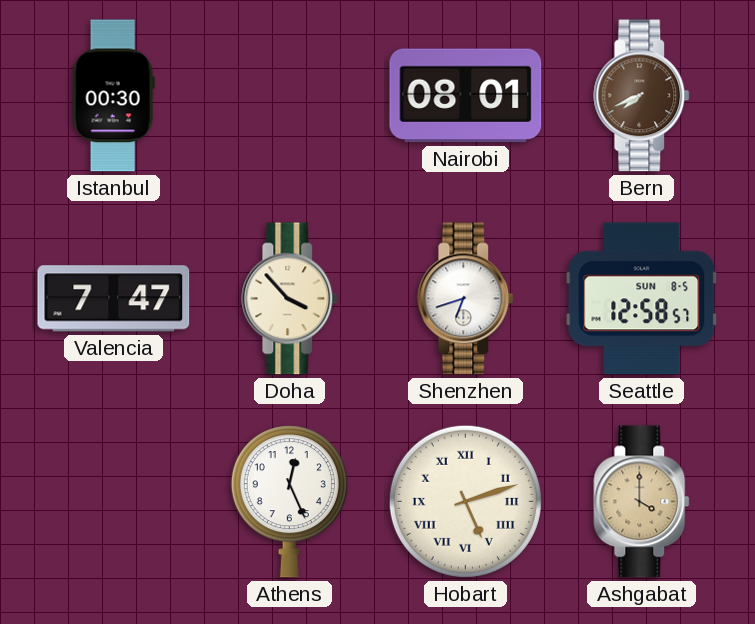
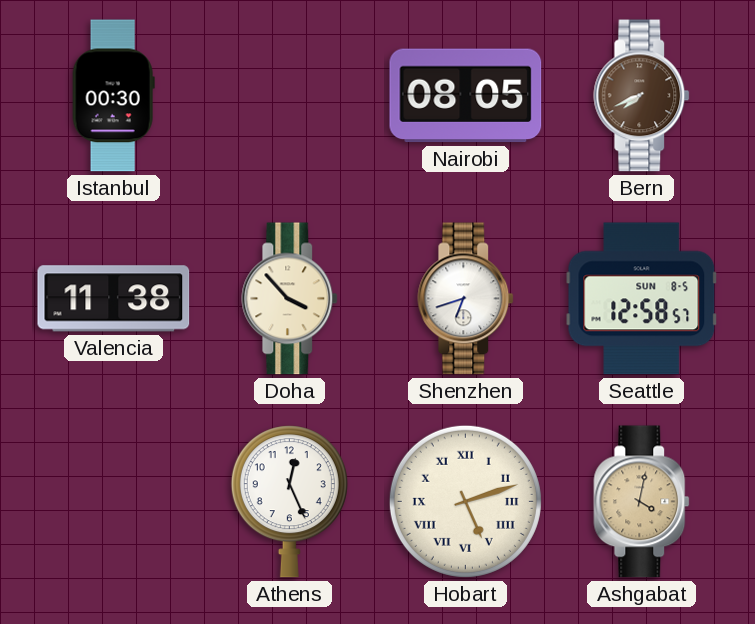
Nairobi: 08:01 -> 08:05
Valencia: 7:47 -> 11:38
Ashgabat: 4:00 -> 4:02
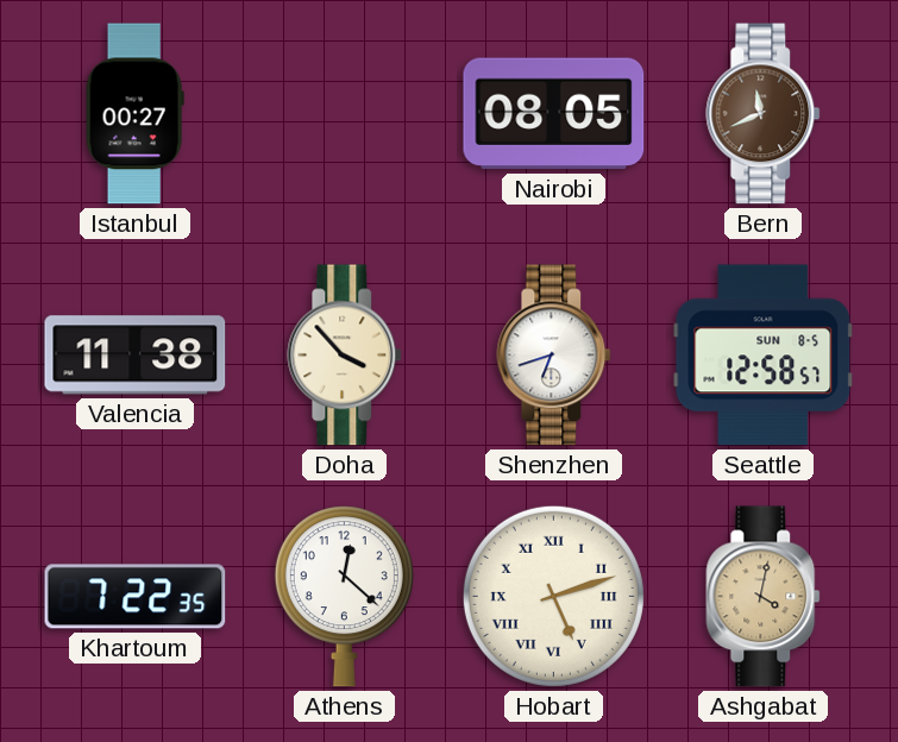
Istanbul: 00:30 -> 00:27
Bern: 7:41 -> 11:41
Khartoum: none -> 7:22
Athens: 12:26 -> 12:22
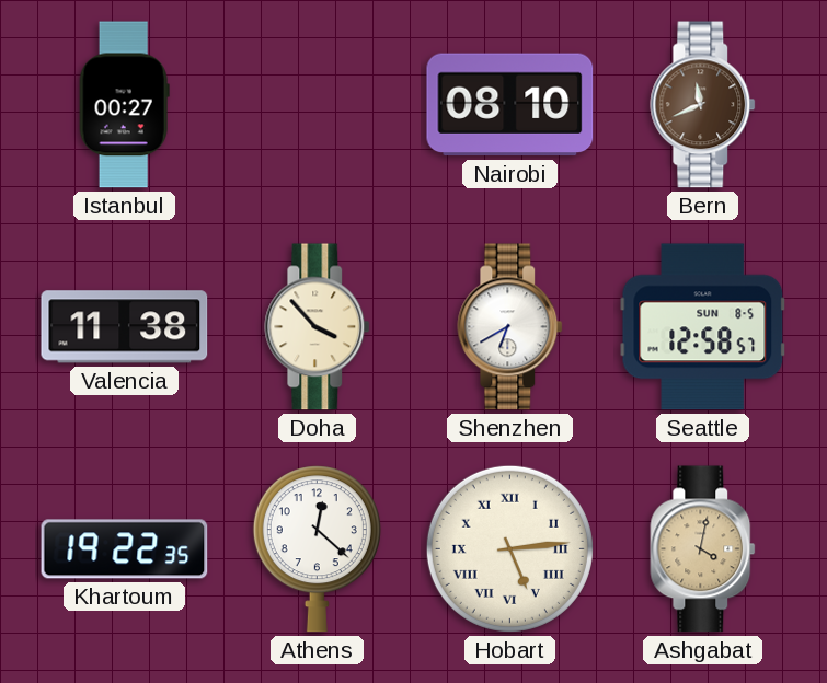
Nairobi: 08:05 -> 08:10
Shenzhen: 6:42 -> 6:40
Khartoum: 7:22 -> 19:22
Hobart: 5:12 -> 5:14
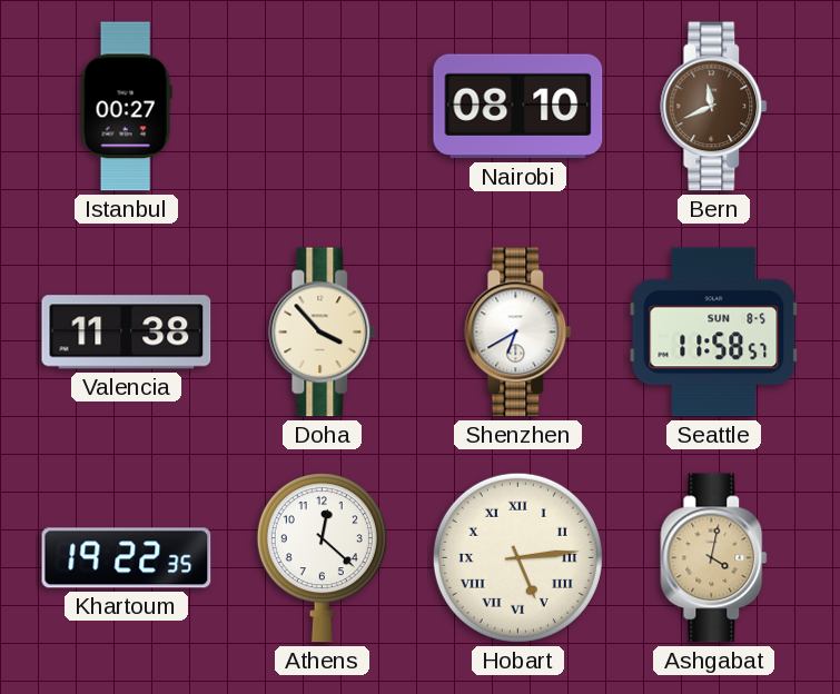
Seattle: 12:58 -> 11:58
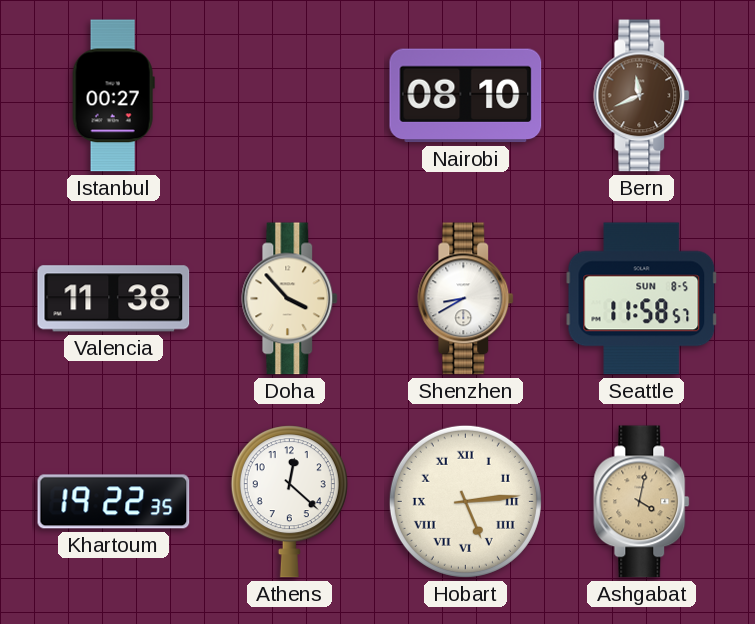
Shenzhen: 6:40 -> 8:40
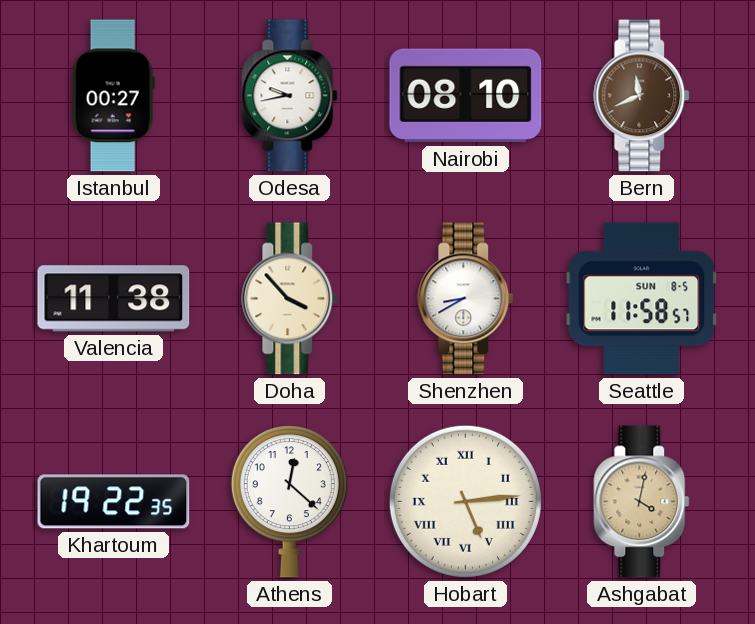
Odesa: none -> 9:43
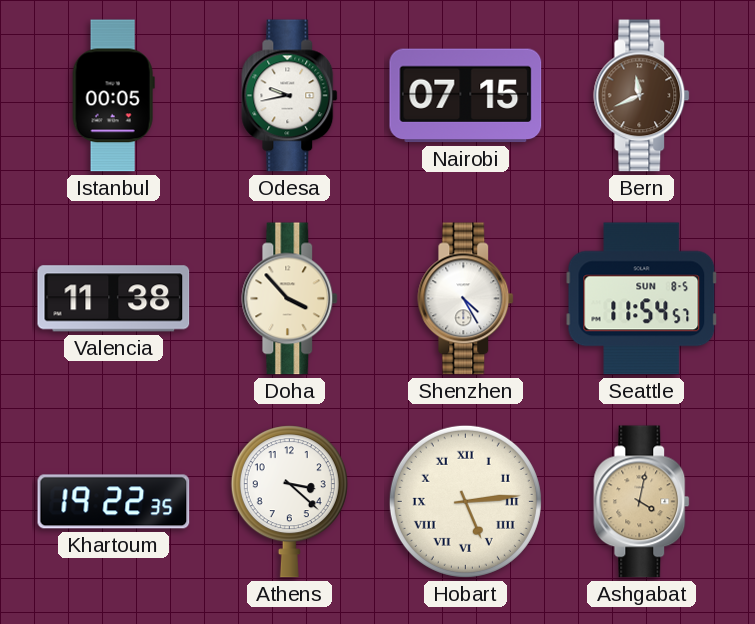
Istanbul: 00:27 -> 00:05
Nairobi: 08:10 -> 07:15
Shenzhen: 8:40 -> 4:25
Seattle: 11:58 -> 11:54
Athens: 12:22 -> 3:22
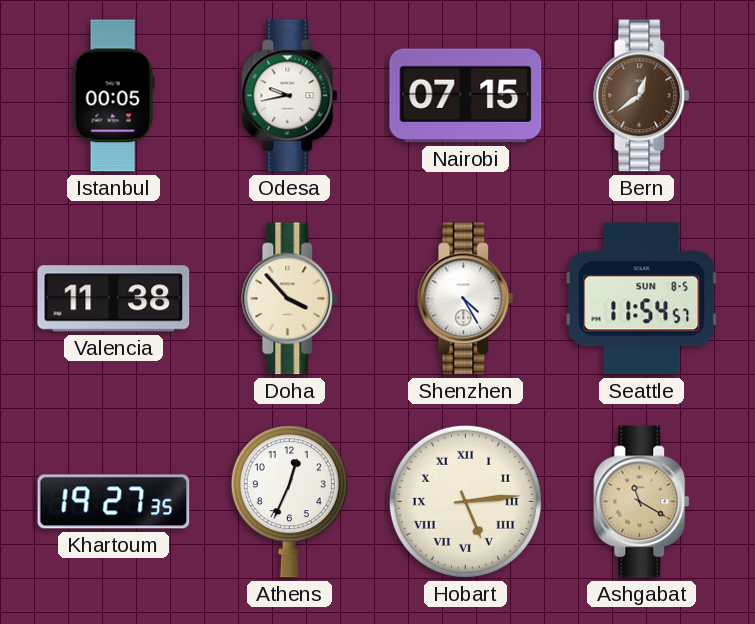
Bern: 11:41 -> 12:39
Khartoum: 19:22 -> 19:27
Athens: 3:22 -> 12:34
Ashgabat: 4:02 -> 11:20
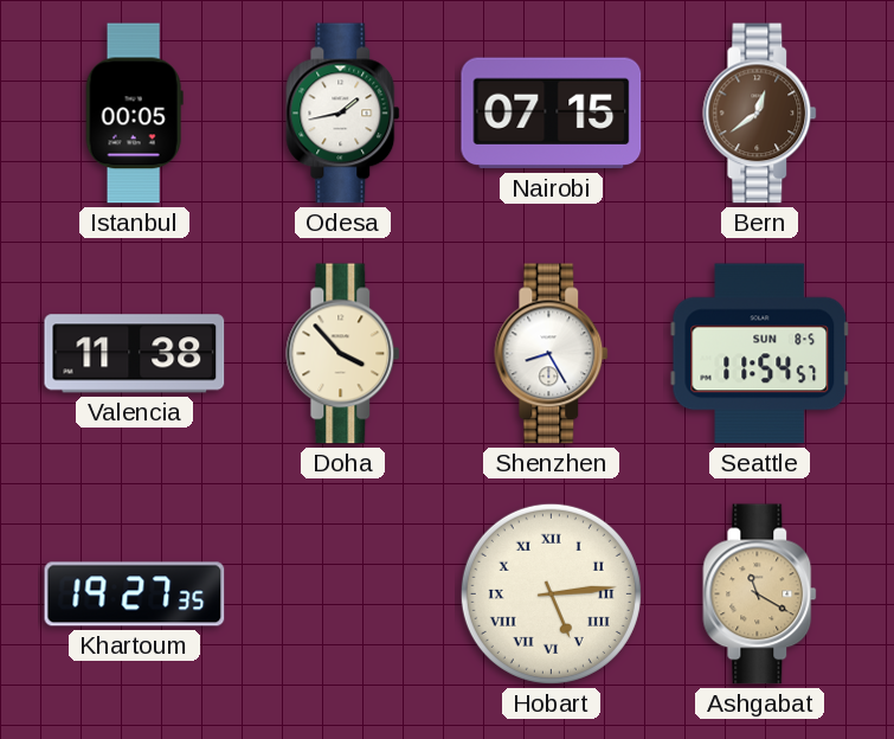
Odesa: 9:43 -> 1:43
Shenzhen: 4:25 -> 8:25
Athens: 12:34 -> none
